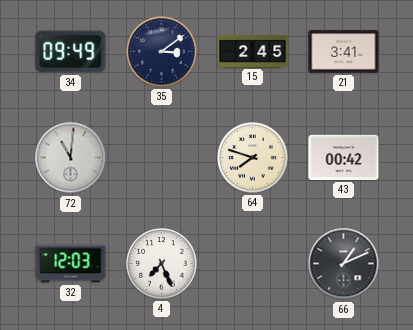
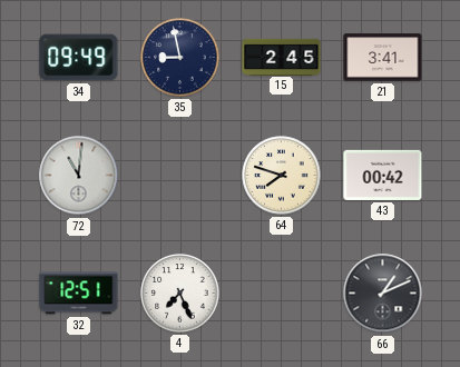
35: 3:09 -> 8:58
32: 12:03 -> 12:51
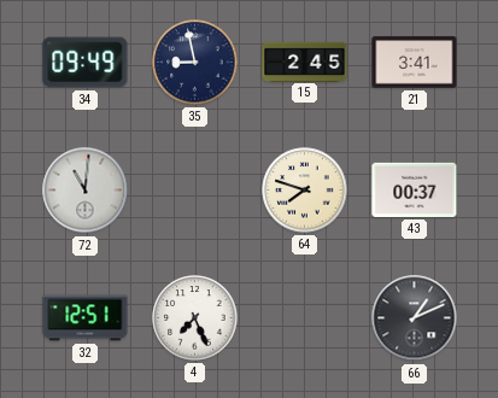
43: 00:42 -> 00:37
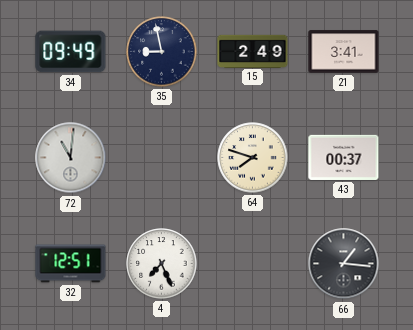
15: 2:45 -> 2:49
66: 1:11 -> 1:16
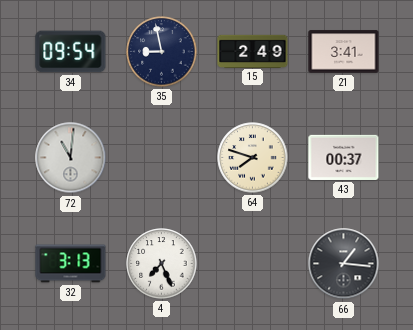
34: 09:49 -> 09:54
32: 12:51 -> 3:13
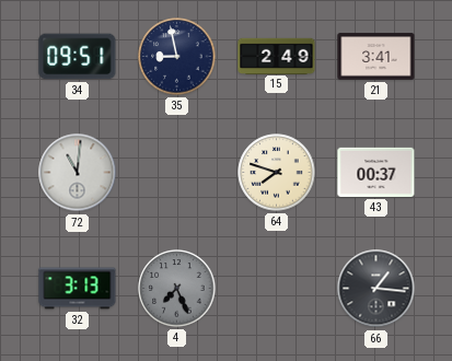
34: 09:54 -> 09:51
4 dial: white -> grey
